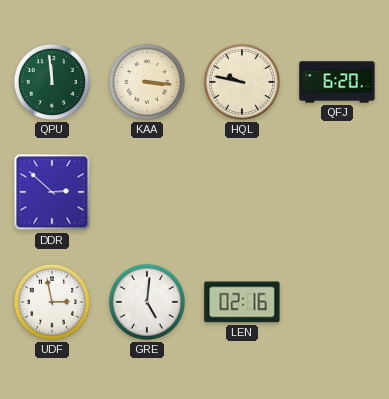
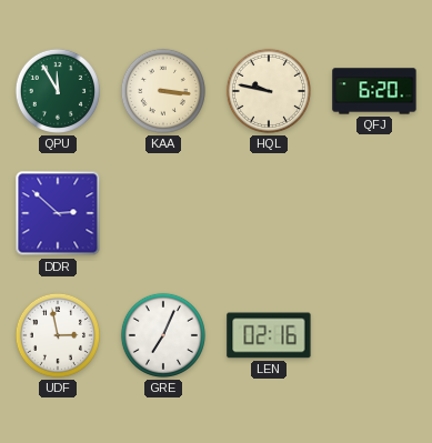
QPU: 11:59 -> 11:55
GRE: 5:01 -> 7:04
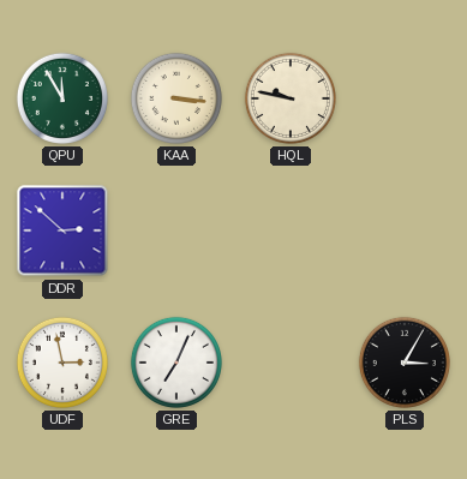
QFJ: 6:20 -> none
LEN: 02:16 -> none
PLS: none -> 3:05
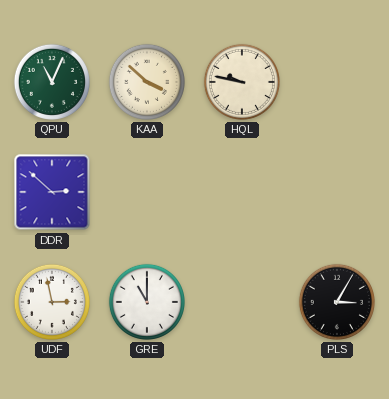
QPU: 11:55 -> 11:04
KAA: 3:16 -> 3:52
GRE: 7:04 -> 11:00
